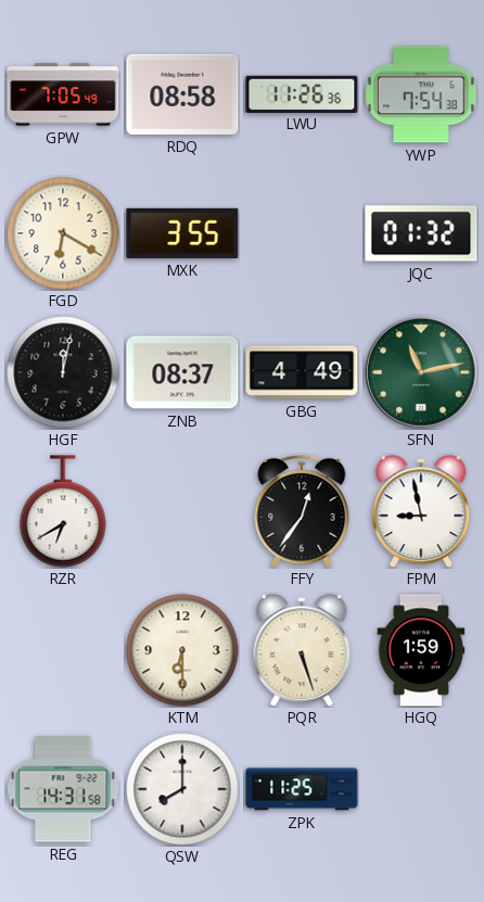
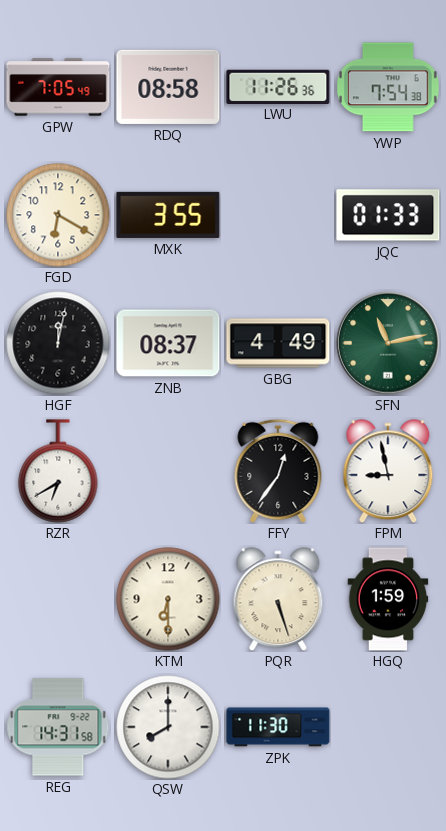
JQC: 01:32 -> 01:33
ZPK: 11:25 -> 11:30
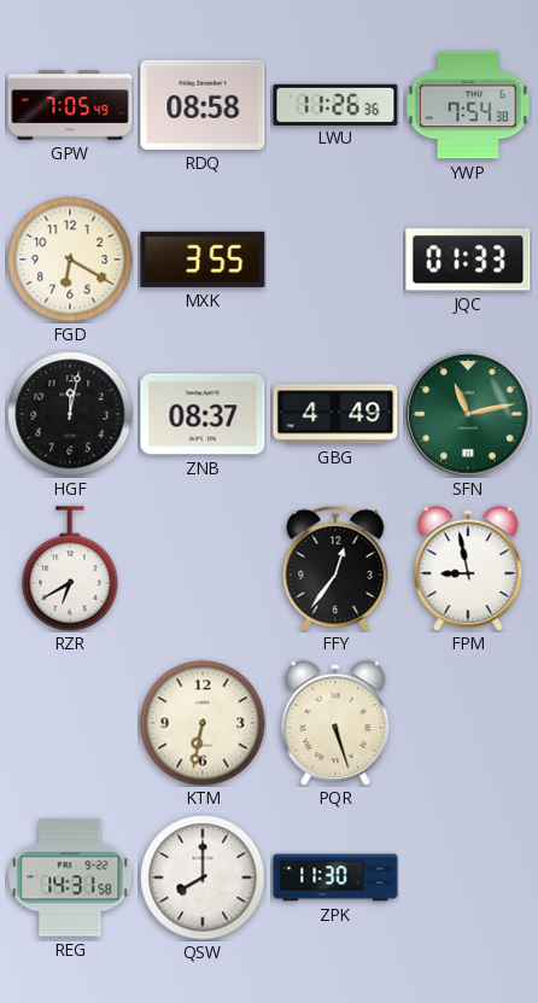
KTM: 6:30 -> 6:32
HGQ: 1:59 -> none
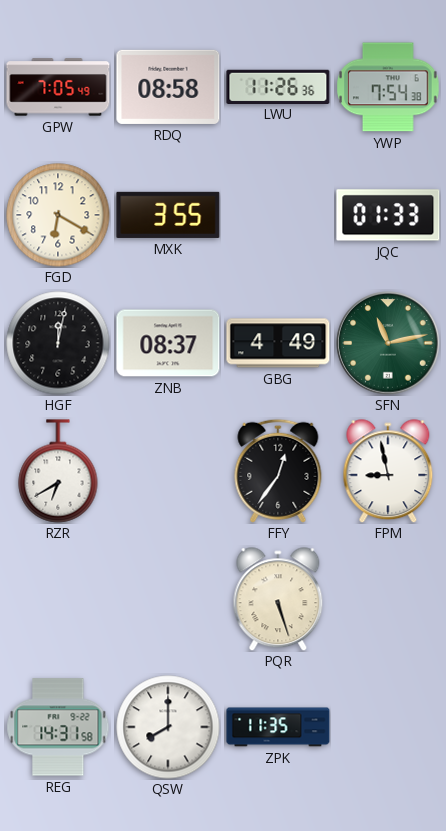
KTM: 6:32 -> none
ZPK: 11:30 -> 11:35
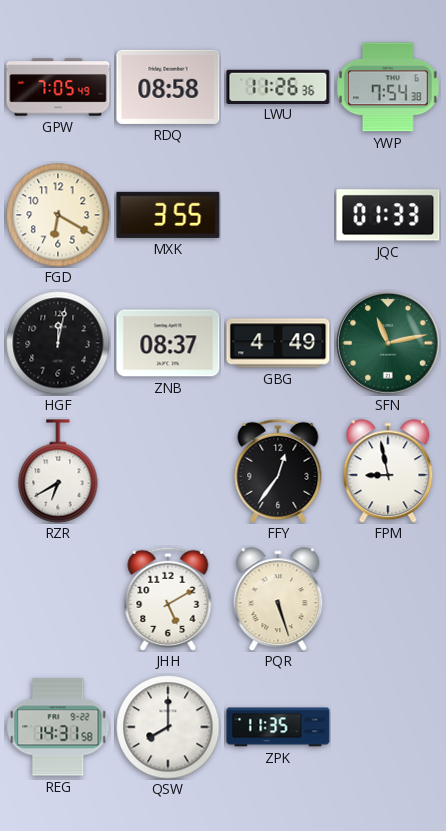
JHH: none -> 5:10
